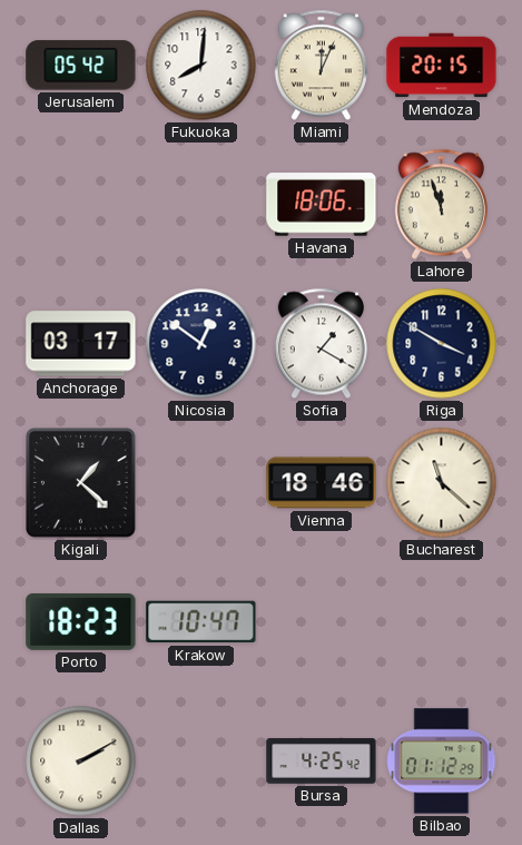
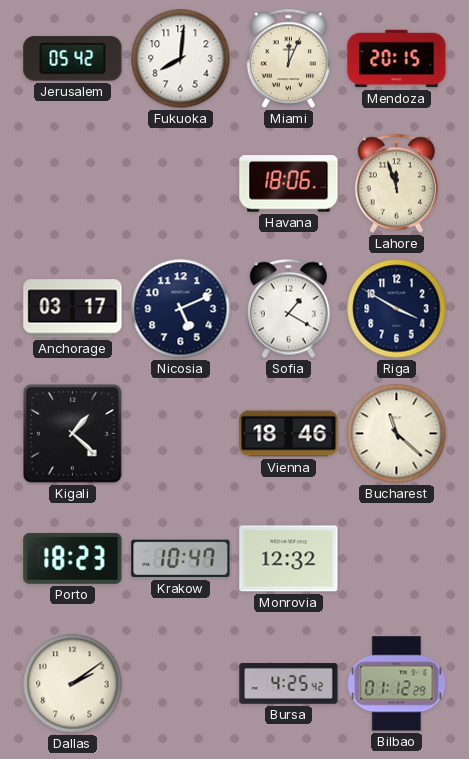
Nicosia: 12:51 -> 5:11
Monrovia: none -> 12:32
Dallas: 2:10 -> 2:09
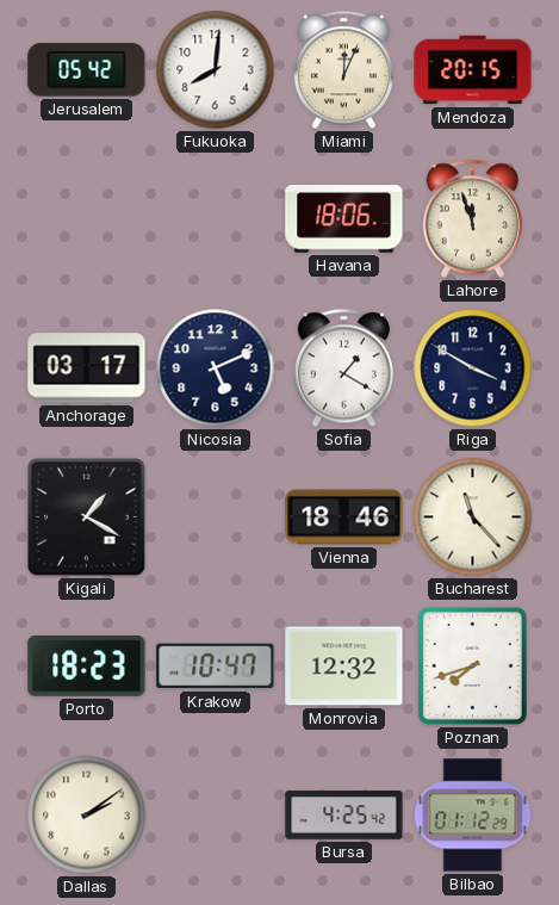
Kigali: 1:22 -> 1:20
Bucharest: 11:22 -> 11:23
Poznan: none -> 7:42
